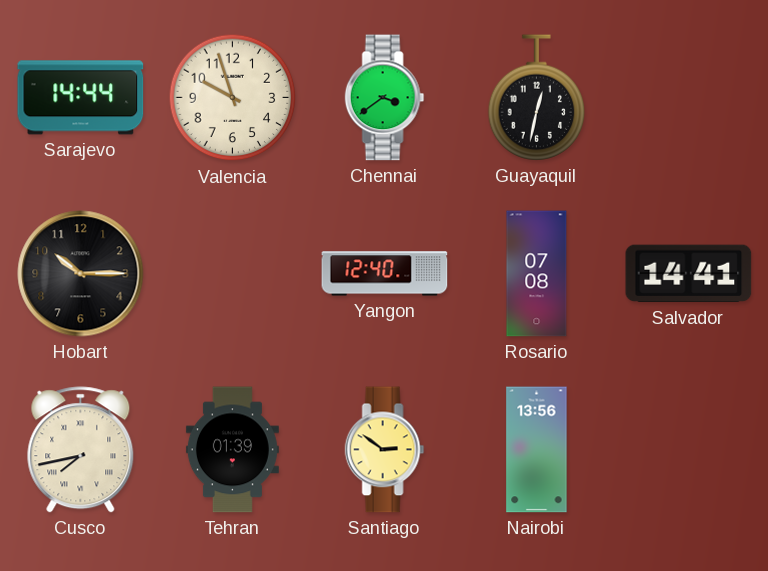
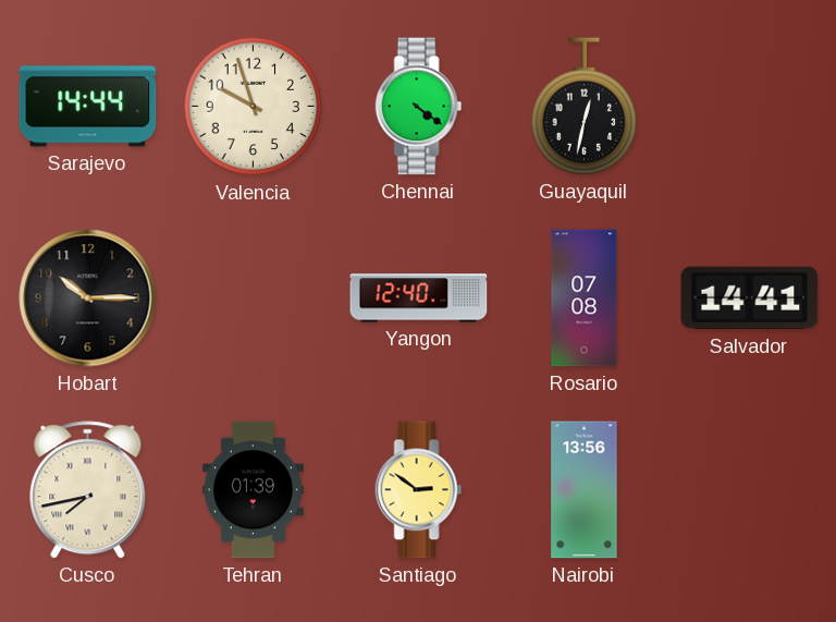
Chennai: 3:39 -> 4:21
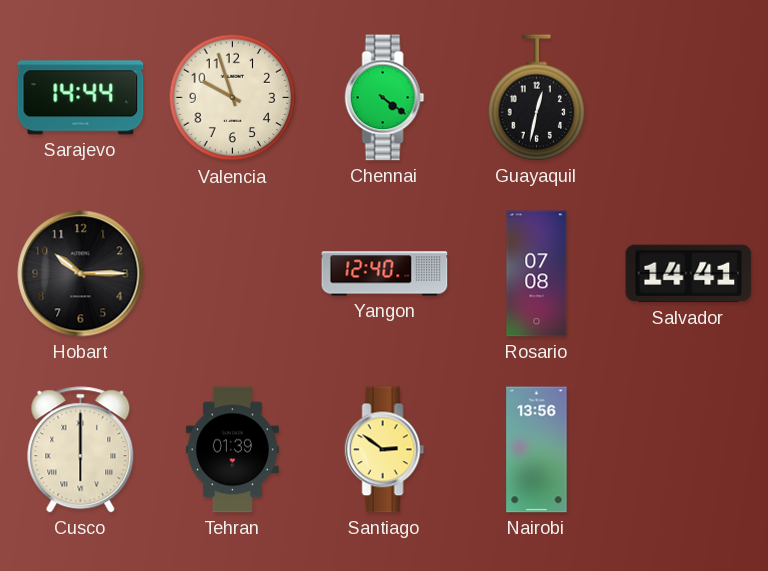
Cusco: 7:43 -> 6:00
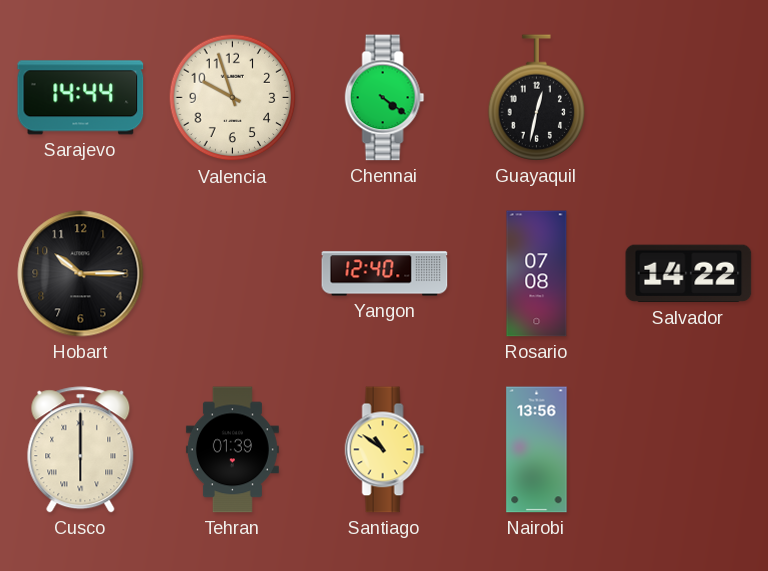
Salvador: 14:41 -> 14:22
Santiago: 2:51 -> 10:51
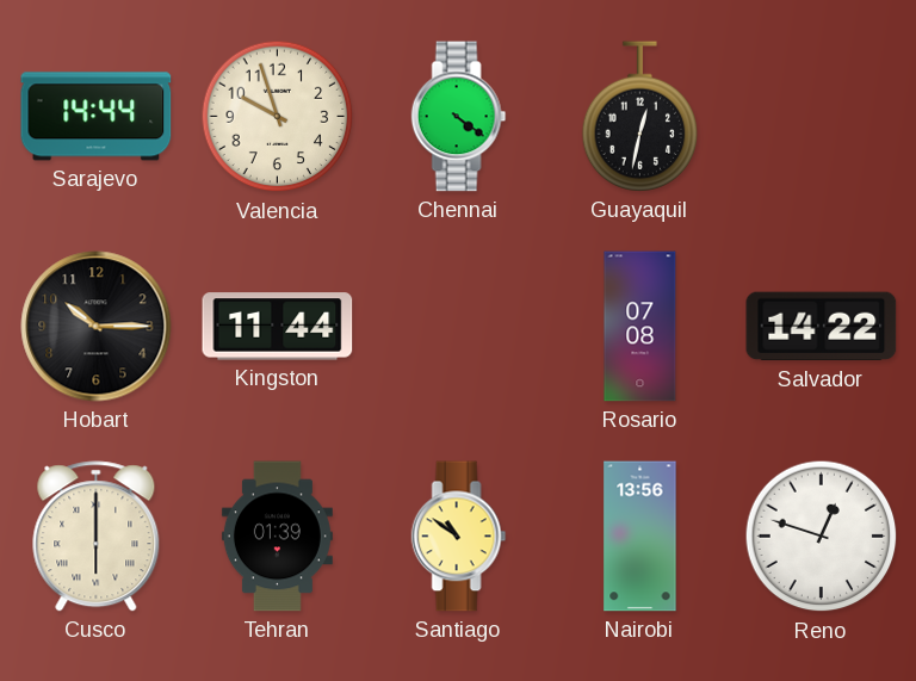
Kingston: none -> 11:44
Yangon: 12:40 -> none
Reno: none -> 12:48
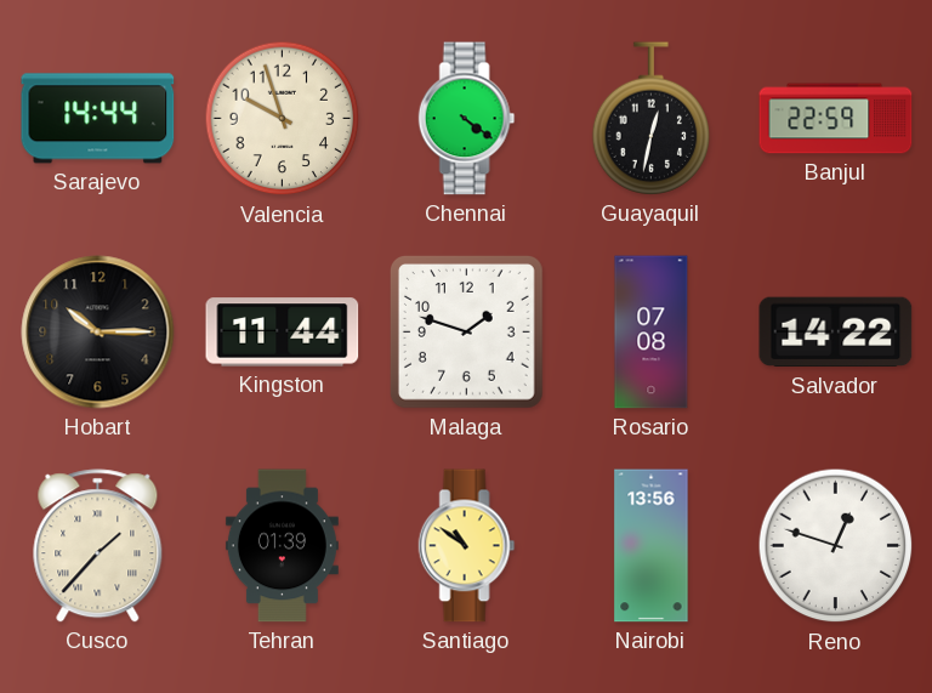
Banjul: none -> 22:59
Malaga: none -> 1:48
Cusco: 6:00 -> 1:37
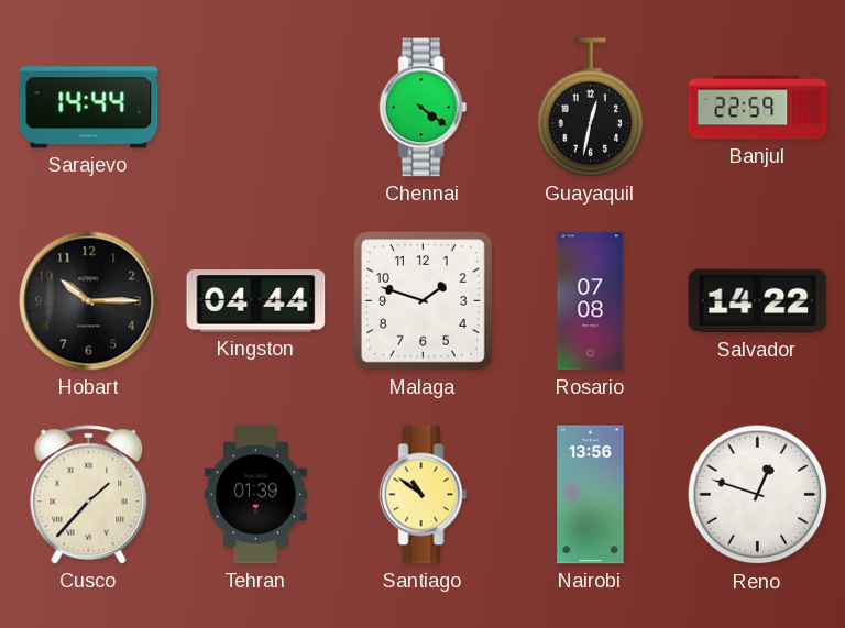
Valencia: 9:57 -> none
Kingston: 11:44 -> 04:44
